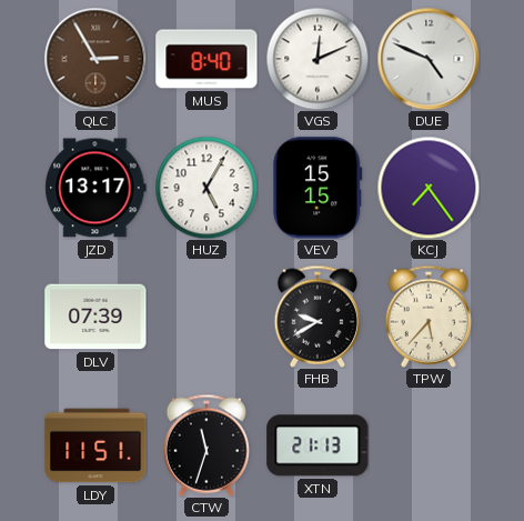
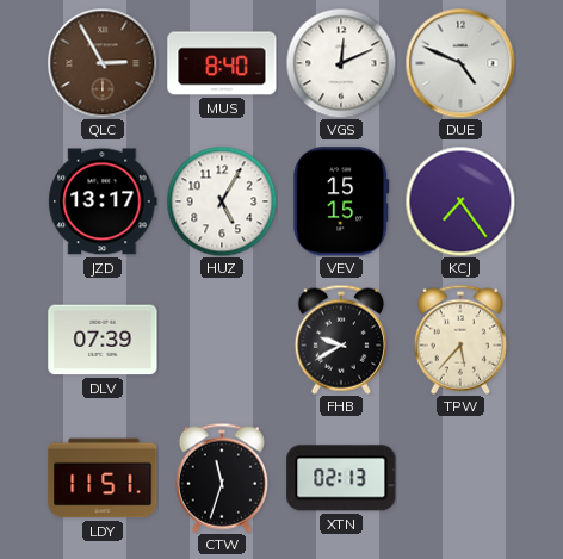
XTN: 21:13 -> 02:13
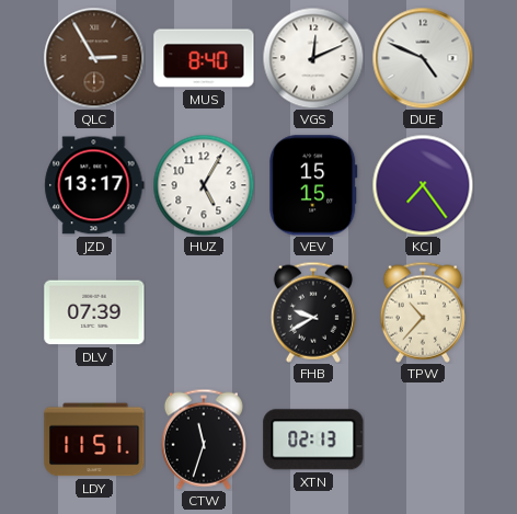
TPW: 5:37 -> 10:37
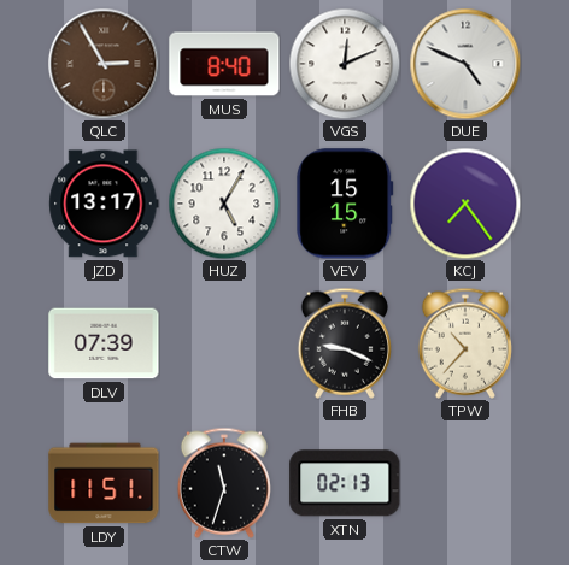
FHB: 9:40 -> 9:19
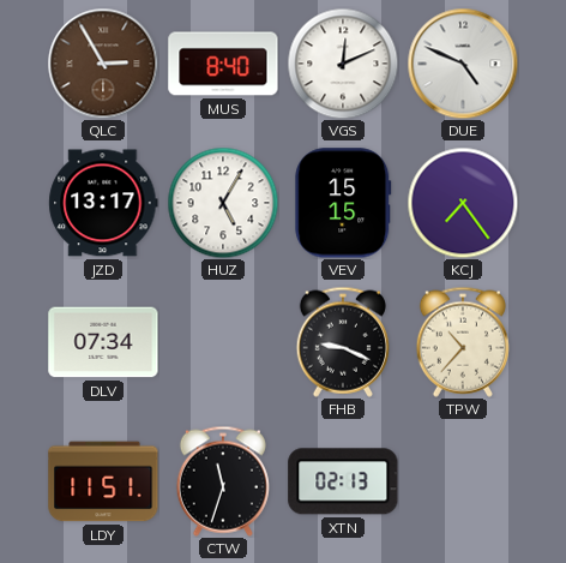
DLV: 07:39 -> 07:34
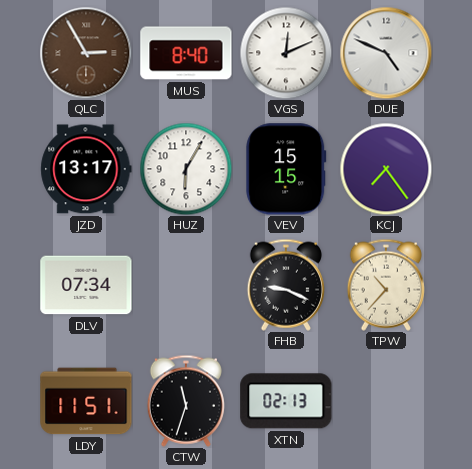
HUZ: 5:05 -> 6:05
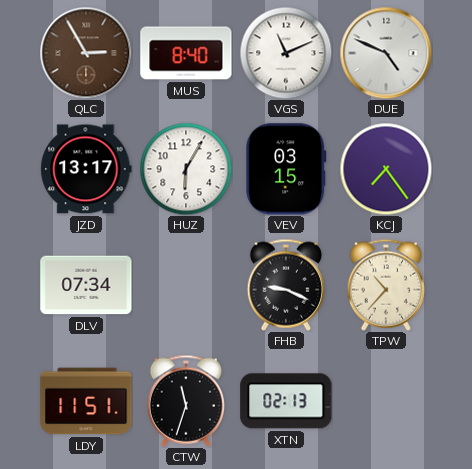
VGS: 12:11 -> 11:11
VEV: 15:15 -> 03:15
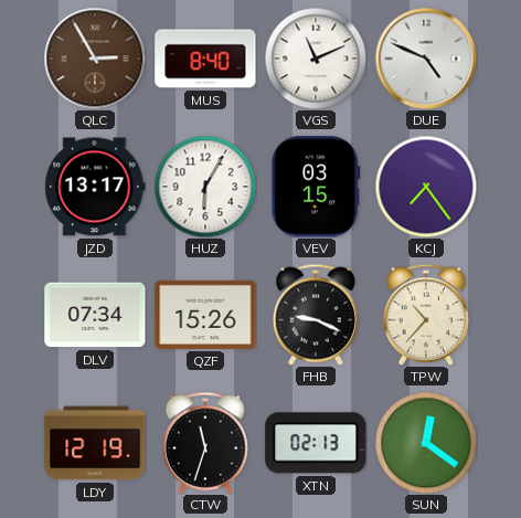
QZF: none -> 15:26
LDY: 11:51 -> 12:19
SUN: none -> 12:21
